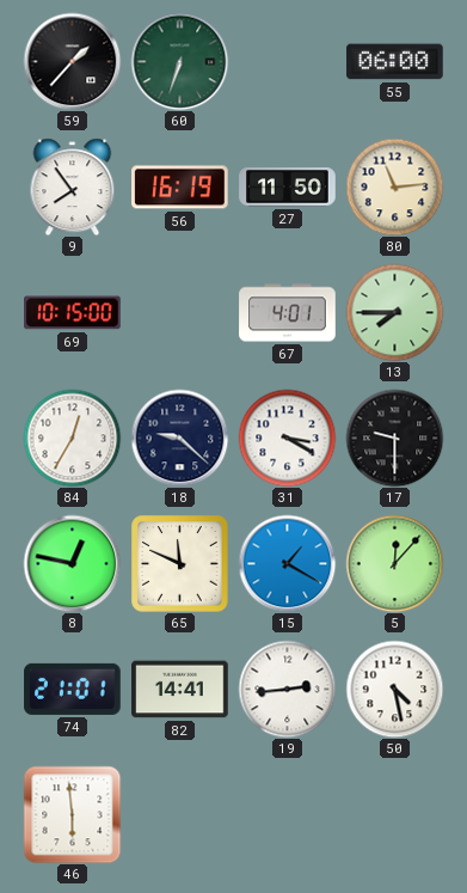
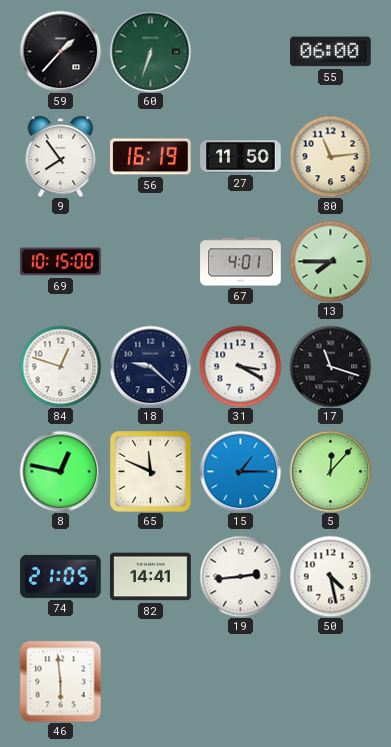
84: 12:35 -> 12:48
17: 9:30 -> 11:18
15: 1:20 -> 1:15
74: 21:01 -> 21:05
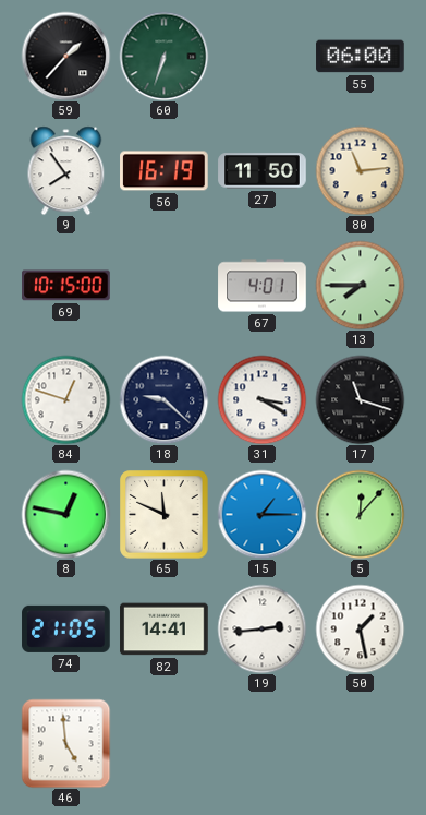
50: 4:28 -> 1:28
46: 5:59 -> 4:59
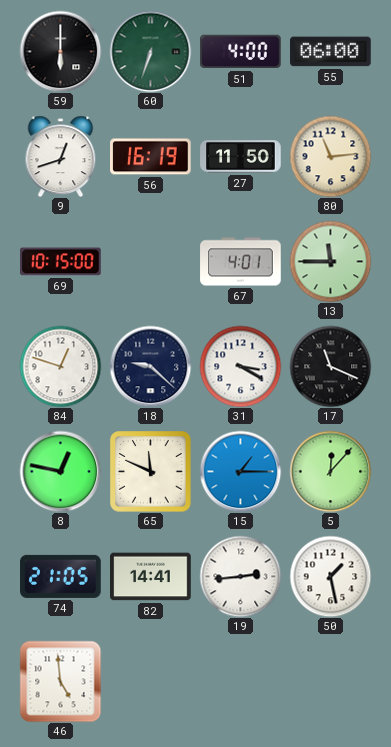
59: 1:37 -> 6:00
51: none -> 4:00
9: 7:54 -> 12:42
13: 7:45 -> 11:45
17: 11:18 -> 11:19
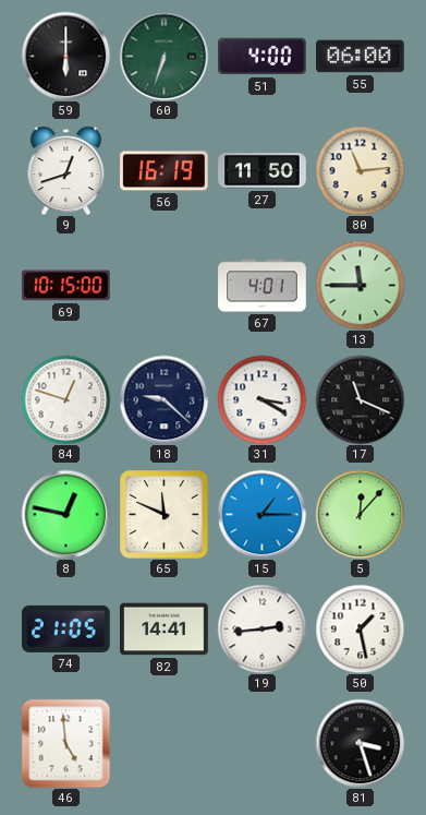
81: none -> 3:27
